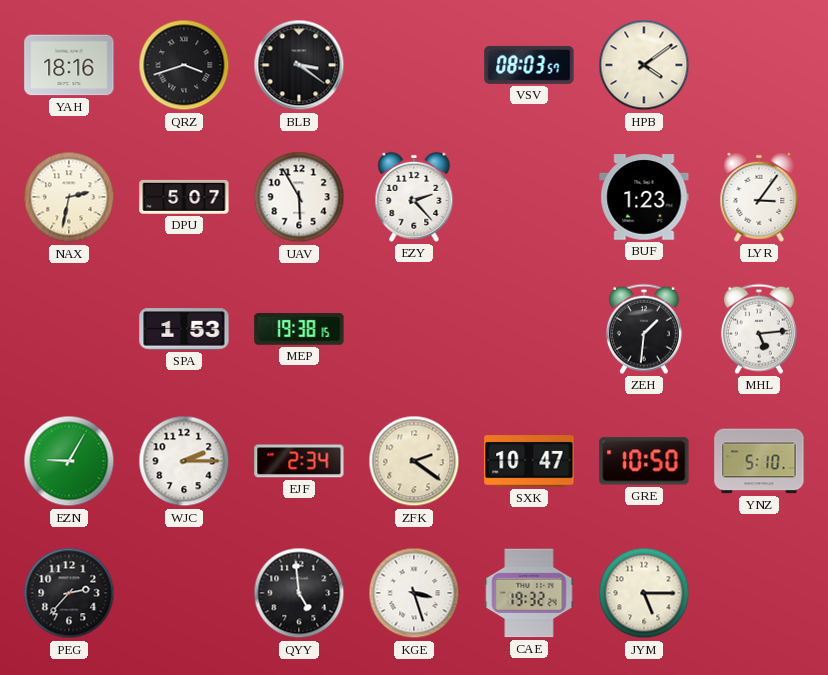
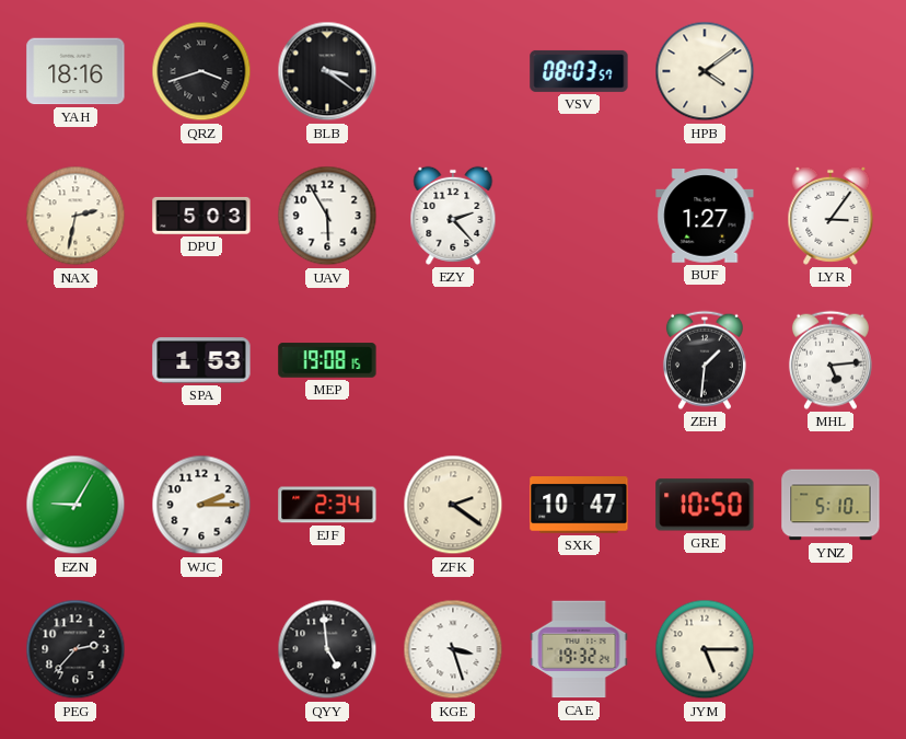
DPU: 5:07 -> 5:03
BUF: 1:23 -> 1:27
MEP: 19:38 -> 19:08
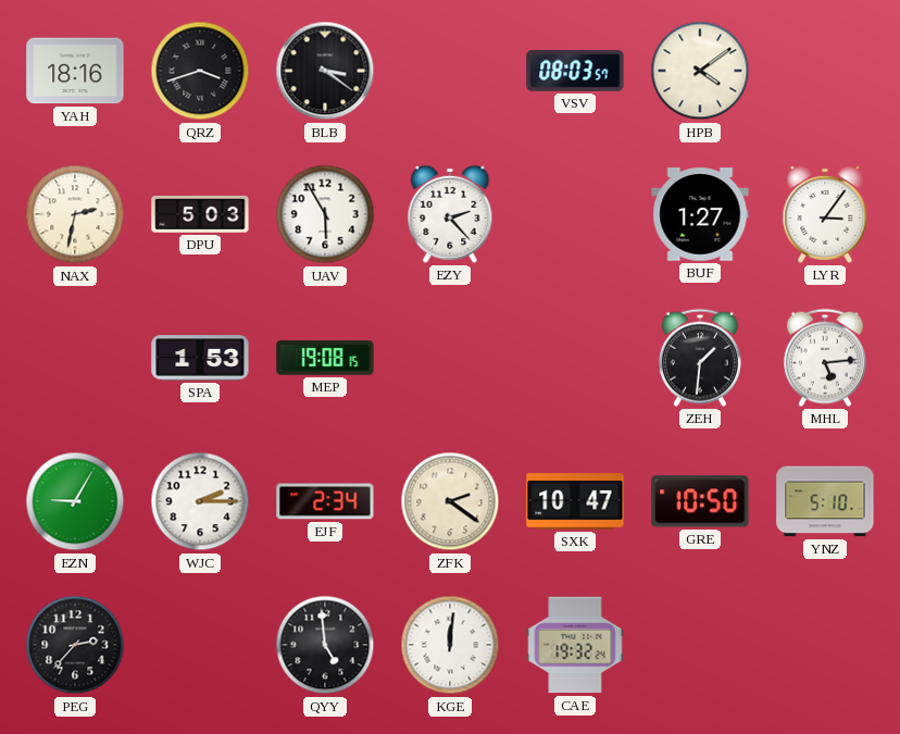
KGE: 3:27 -> 12:01
JYM: 5:15 -> none
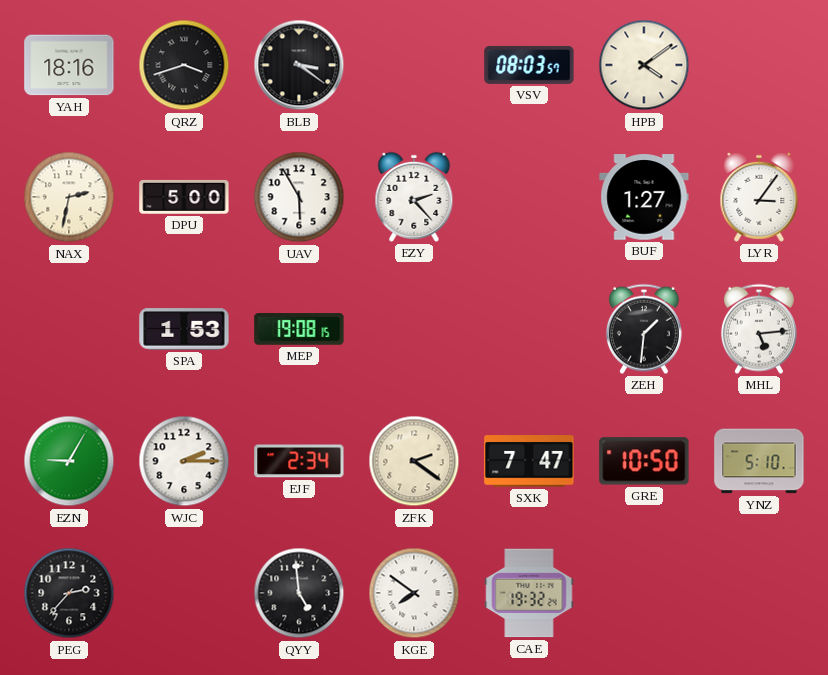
DPU: 5:03 -> 5:00
SXK: 10:47 -> 7:47
KGE: 12:01 -> 7:51
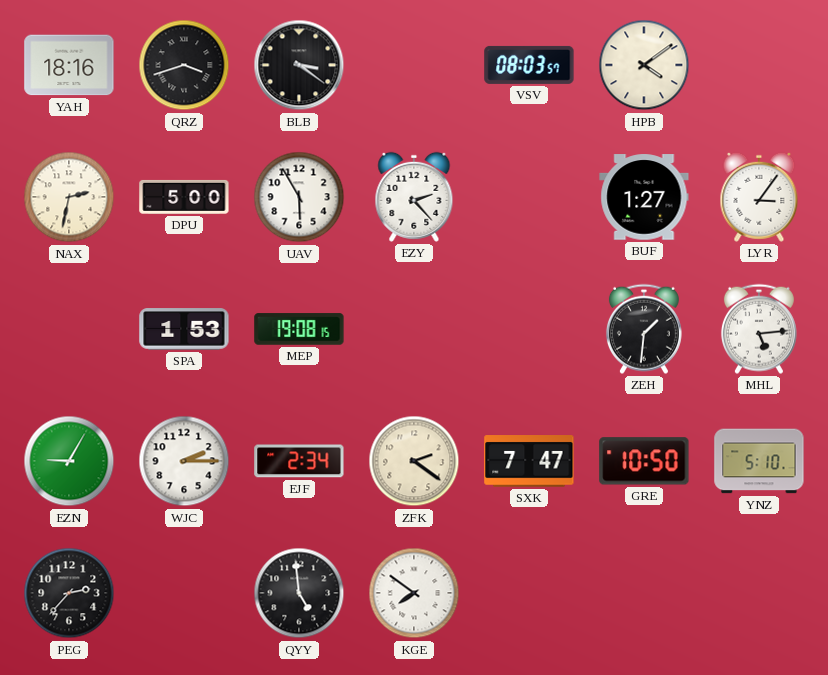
CAE: 19:32 -> none
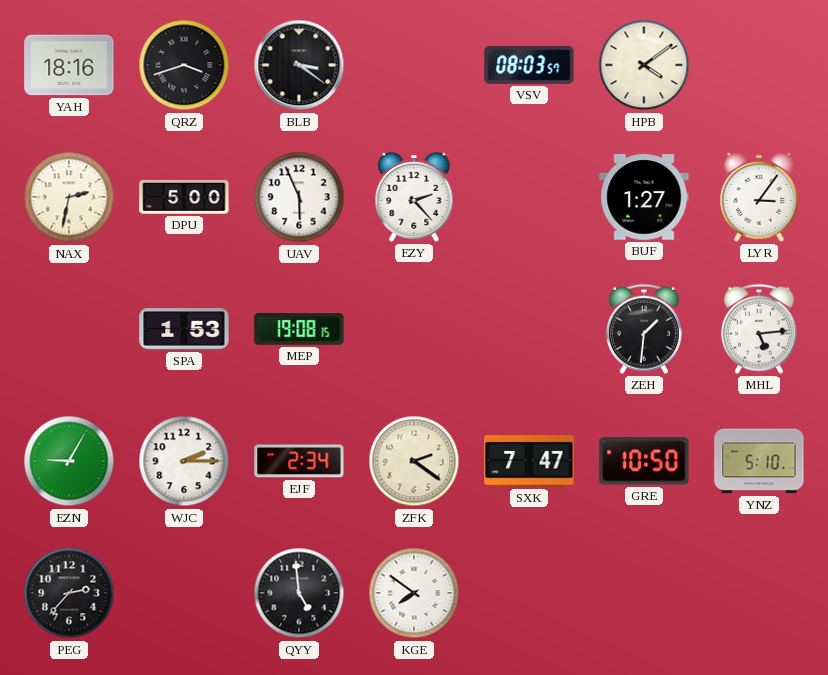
UAV: 5:55 -> 5:56
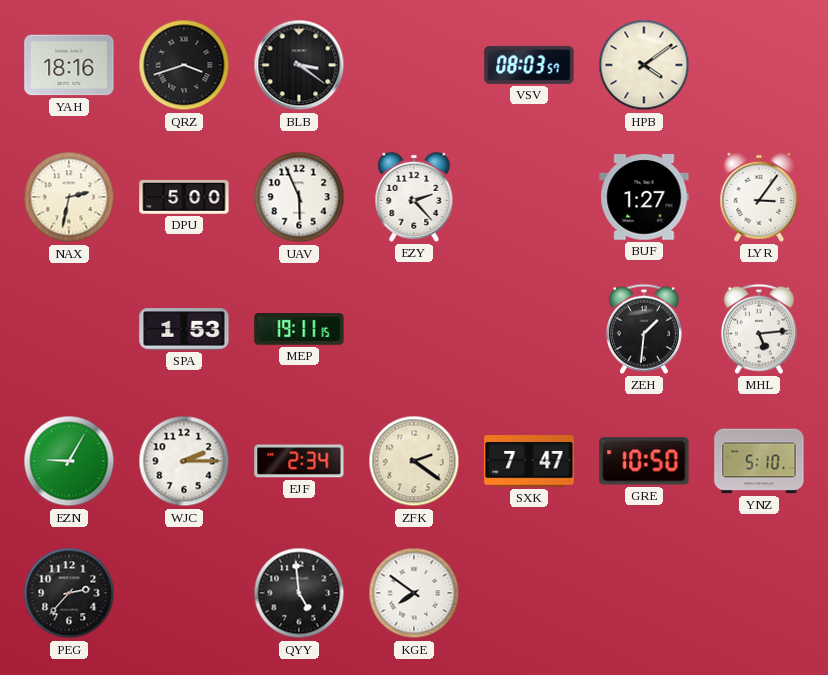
MEP: 19:08 -> 19:11
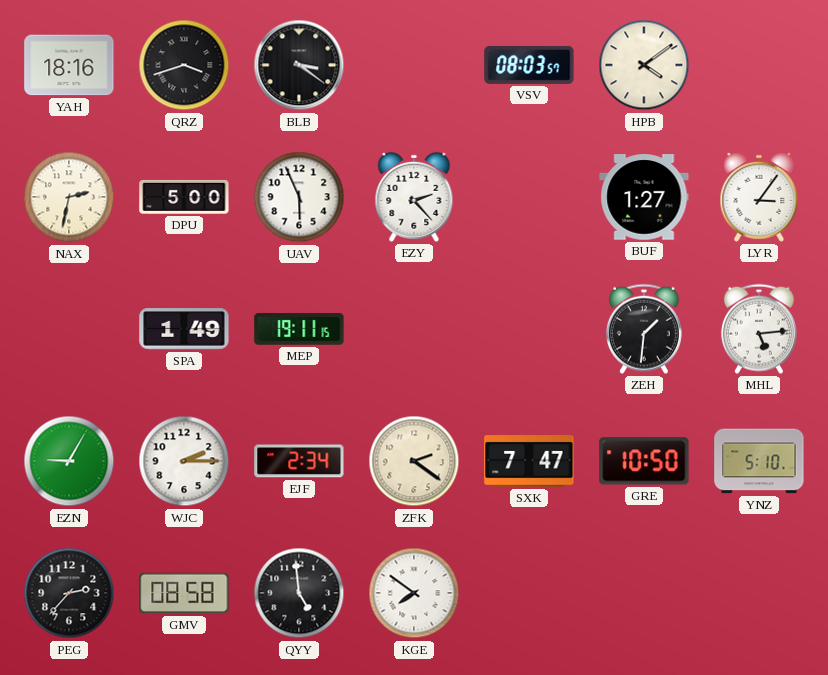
SPA: 1:53 -> 1:49
GMV: none -> 08:58
